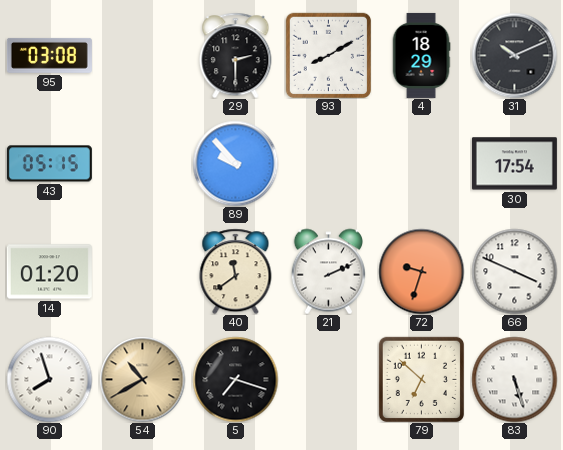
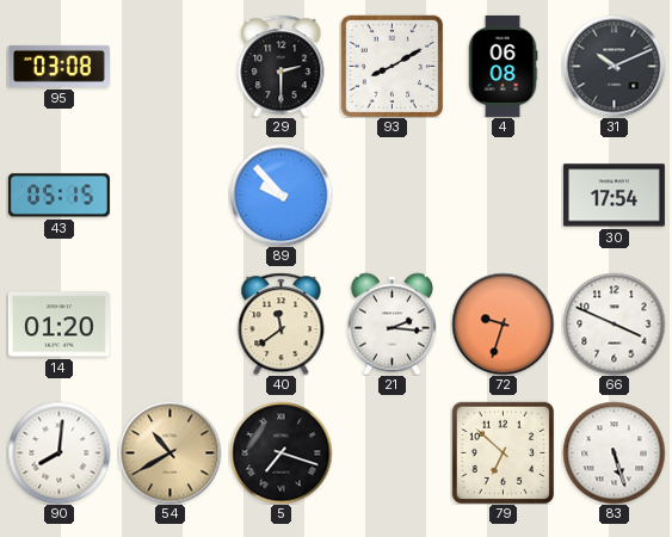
4: 18:29 -> 06:08
21: 2:11 -> 2:16
90: 7:57 -> 8:01
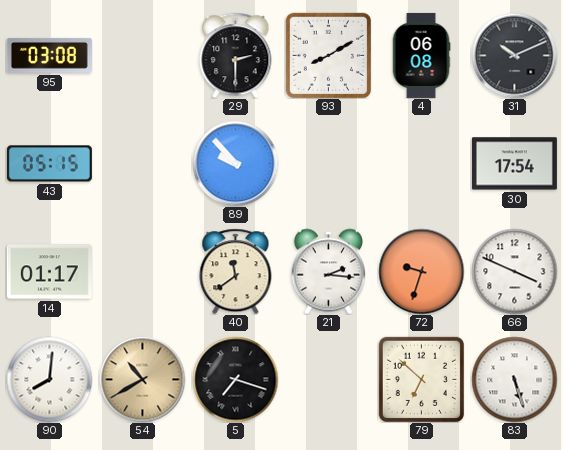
14: 01:20 -> 01:17
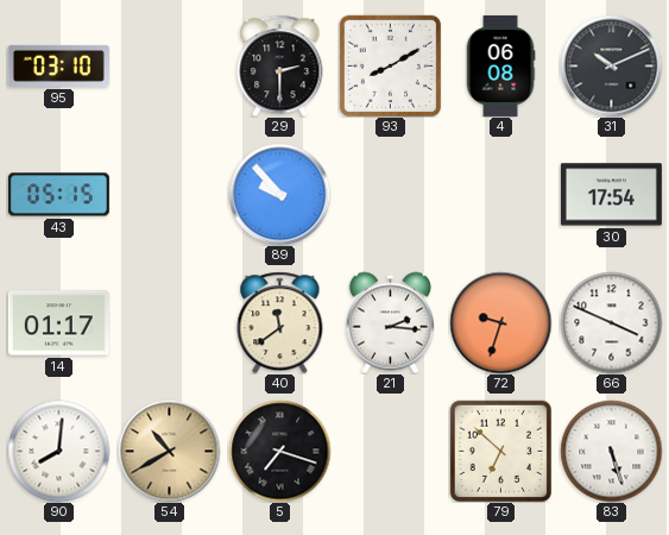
95: 03:08 -> 03:10
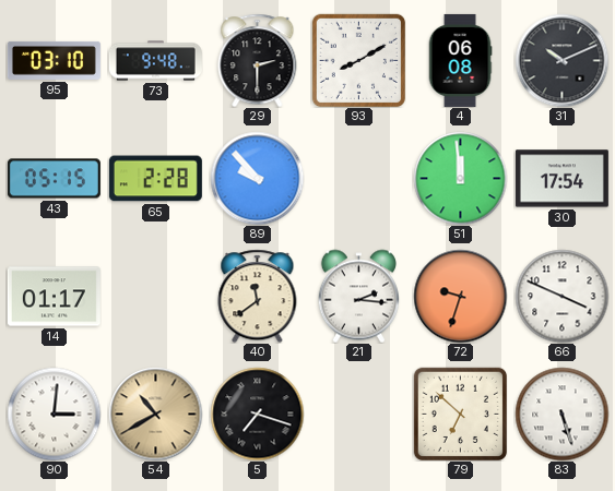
73: none -> 9:48
65: none -> 2:28
51: none -> 11:59
90: 8:01 -> 3:01
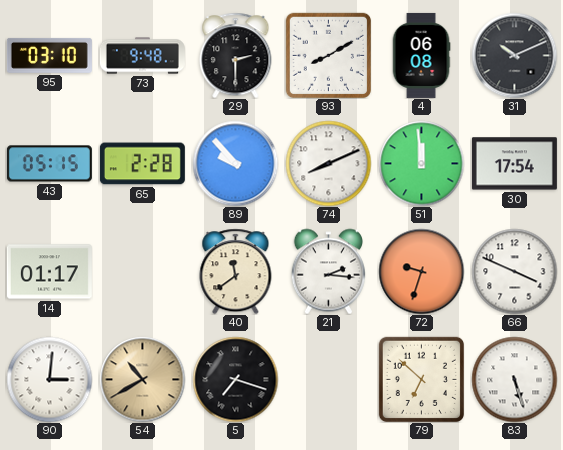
74: none -> 8:11
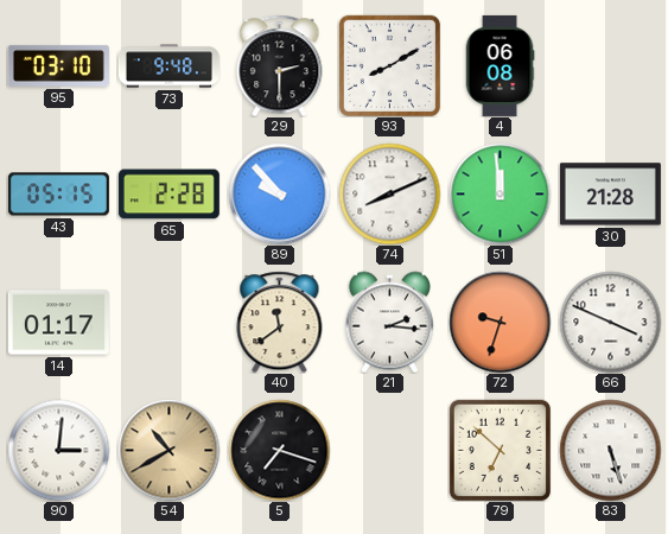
31: 10:11 -> none
30: 17:54 -> 21:28
